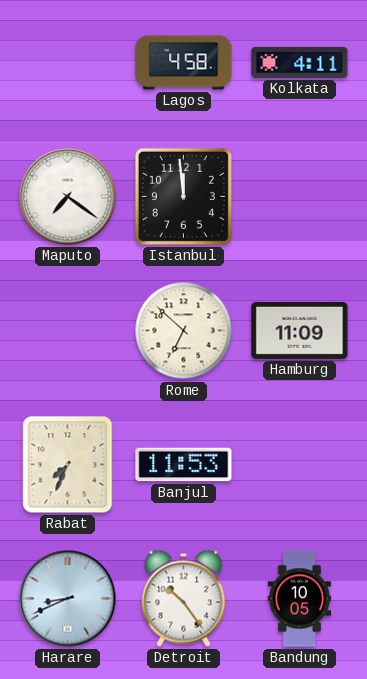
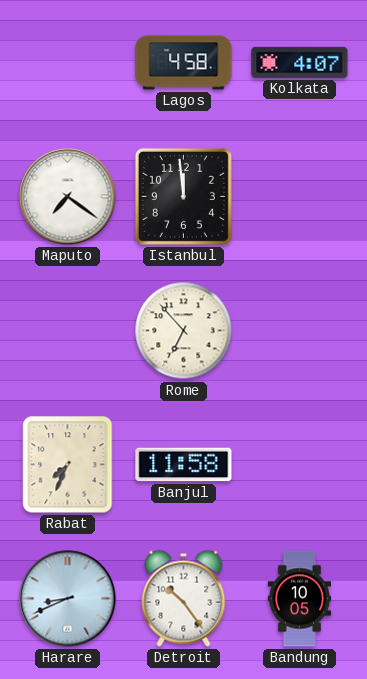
Kolkata: 4:11 -> 4:07
Rome: 6:52 -> 6:53
Hamburg: 11:09 -> none
Banjul: 11:53 -> 11:58
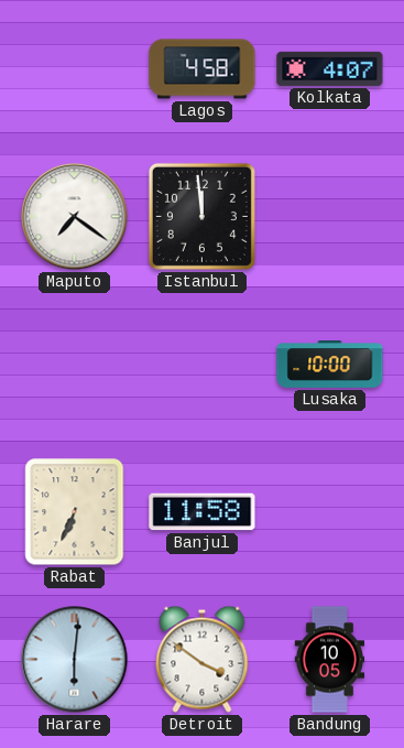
Rome: 6:53 -> none
Lusaka: none -> 10:00
Rabat: 7:34 -> 6:34
Harare: 8:41 -> 6:01
Detroit: 10:24 -> 3:51
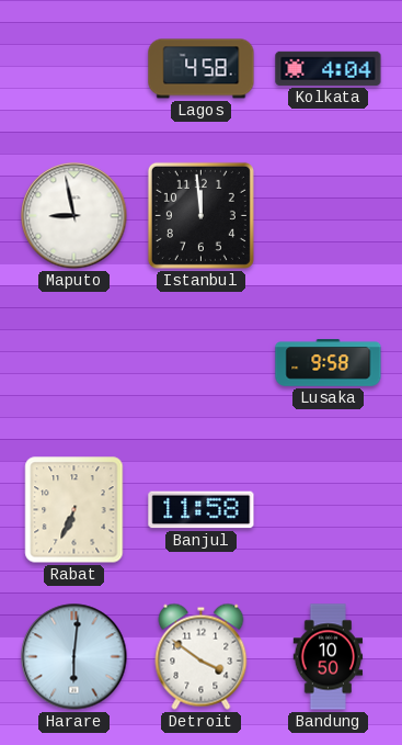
Kolkata: 4:07 -> 4:04
Maputo: 7:21 -> 8:58
Lusaka: 10:00 -> 9:58
Bandung: 10:05 -> 10:50
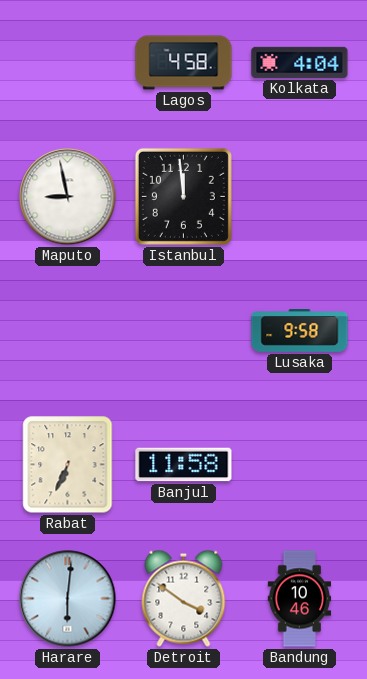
Bandung: 10:50 -> 10:46
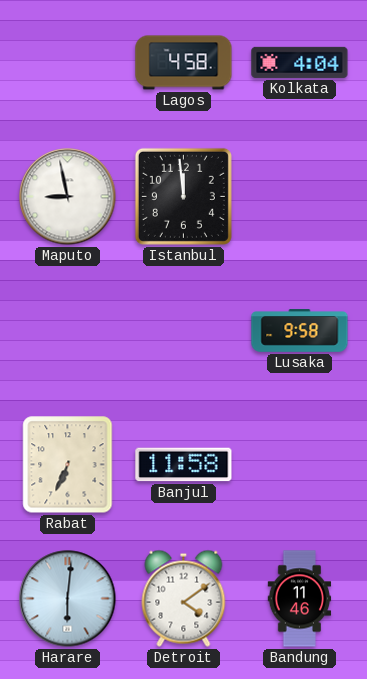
Detroit: 3:51 -> 4:09
Bandung: 10:46 -> 11:46
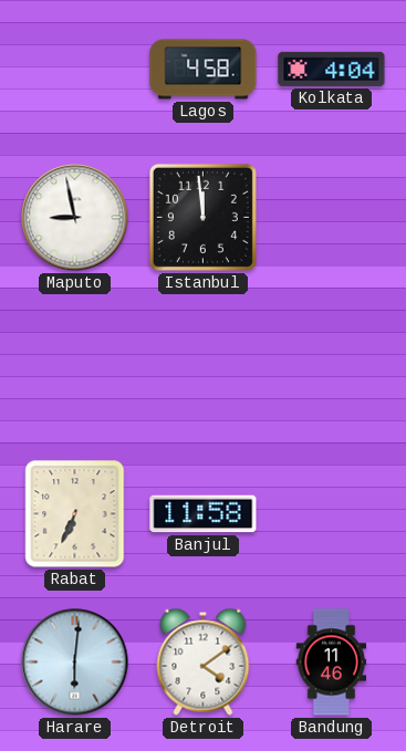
Lusaka: 9:58 -> none
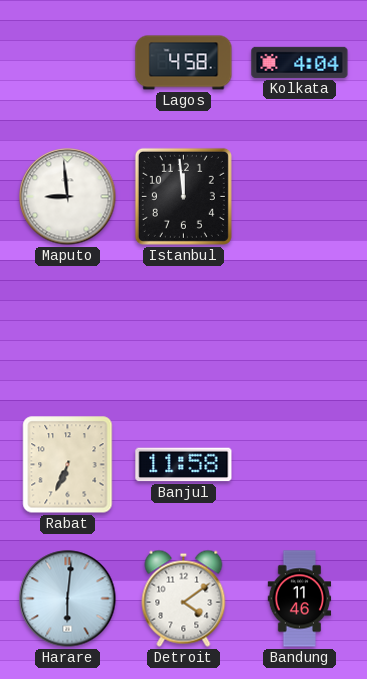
Maputo: 8:58 -> 8:59
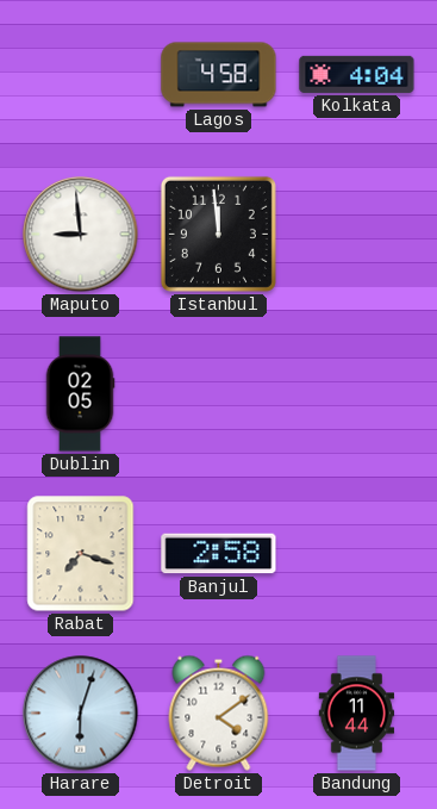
Dublin: none -> 02:05
Rabat: 6:34 -> 7:18
Banjul: 11:58 -> 2:58
Harare: 6:01 -> 6:03
Bandung: 11:46 -> 11:44
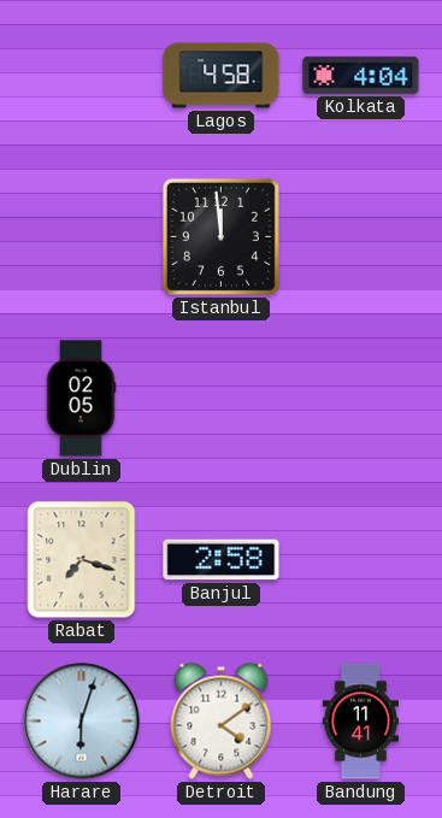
Maputo: 8:59 -> none
Bandung: 11:44 -> 11:41
